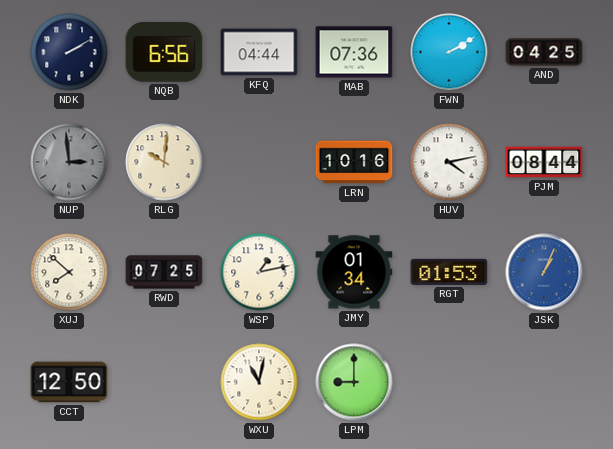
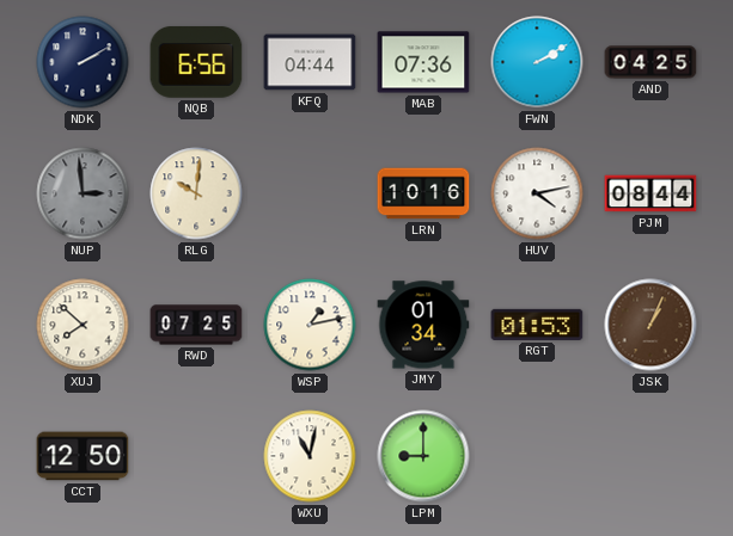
JSK dial: blue -> brown
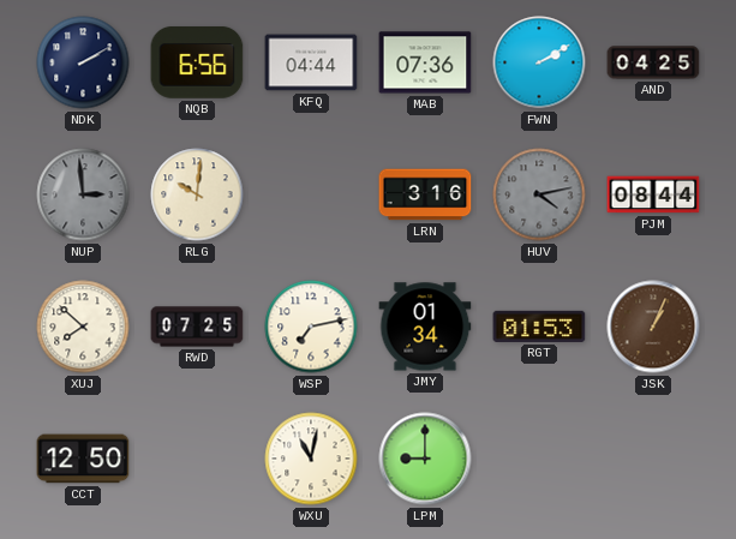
LRN: 10:16 -> 3:16
HUV dial: white -> grey
WSP: 1:13 -> 7:13
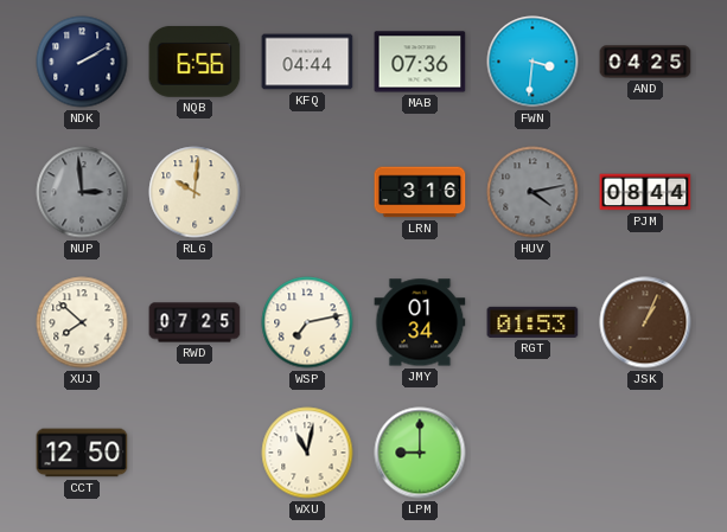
FWN: 2:10 -> 3:31
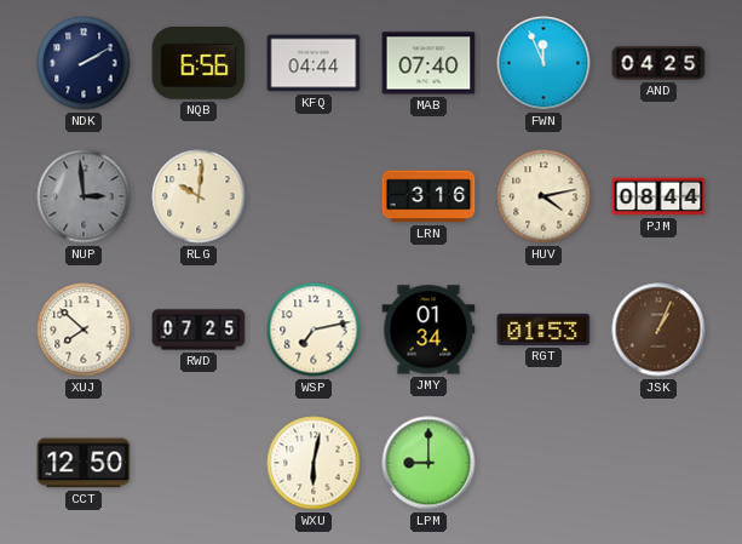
MAB: 07:36 -> 07:40
FWN: 3:31 -> 11:56
HUV dial: grey -> cream
WXU: 11:02 -> 6:02
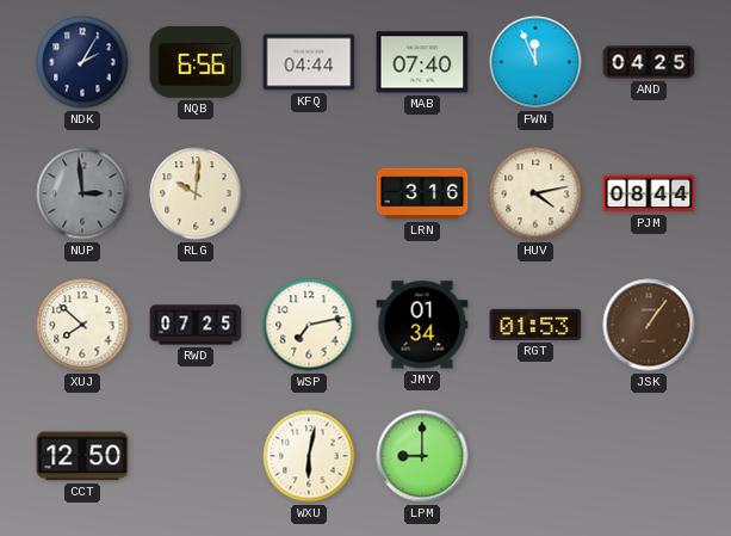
NDK: 2:10 -> 2:05
JSK: 1:04 -> 1:06
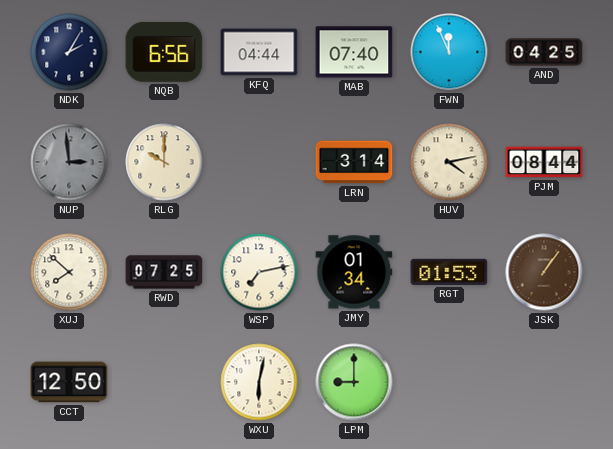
RLG: 10:01 -> 10:00
LRN: 3:16 -> 3:14
